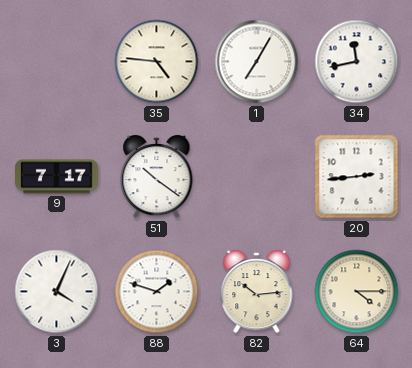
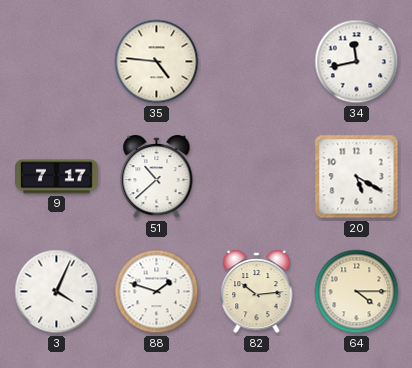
1: 7:05 -> none
51: 10:21 -> 10:38
20: 2:44 -> 5:20
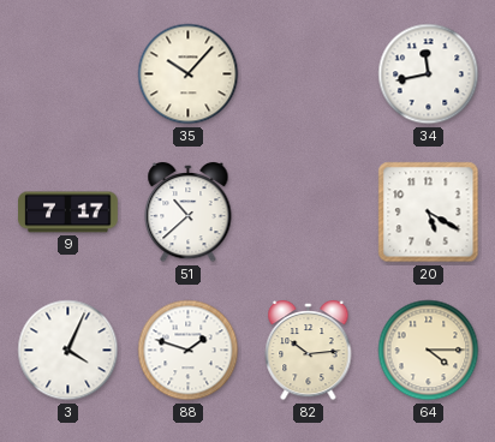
35: 4:46 -> 10:07
